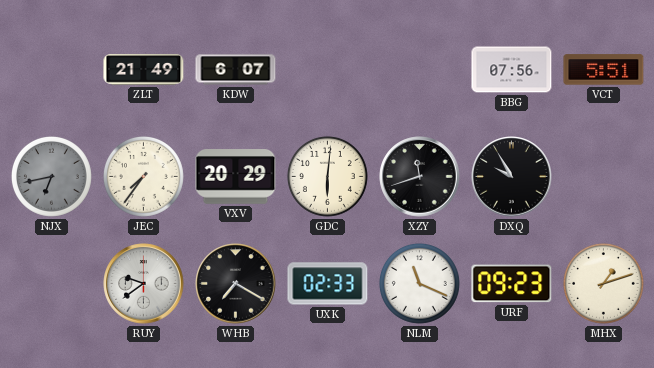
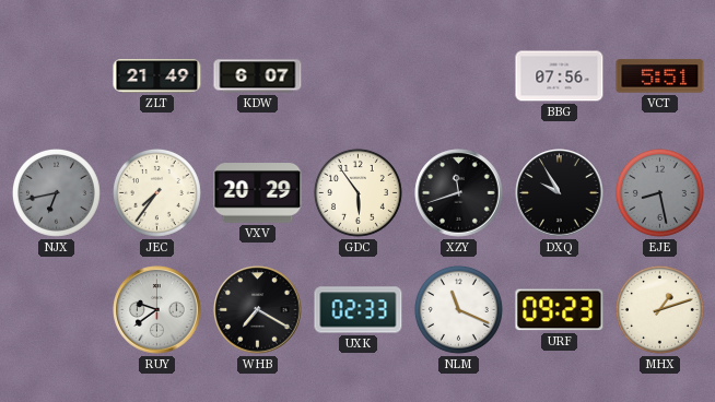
GDC: 6:01 -> 5:54
EJE: none -> 8:28
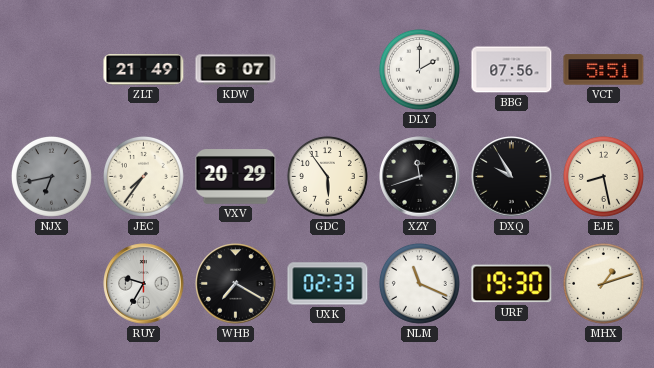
DLY: none -> 2:00
EJE dial: grey -> cream
RUY: 9:39 -> 9:35
URF: 09:23 -> 19:30
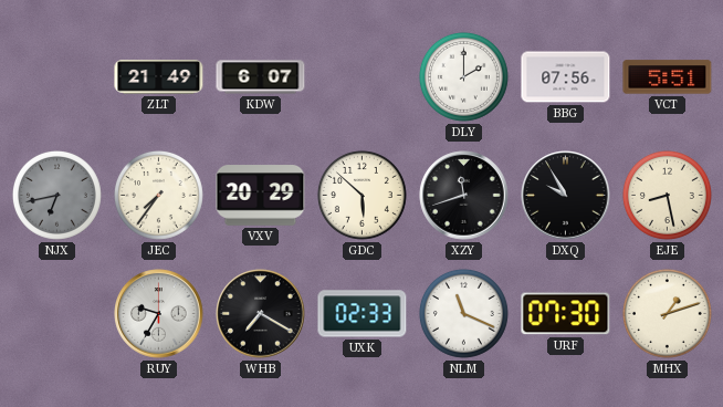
GDC: 5:54 -> 5:52
URF: 19:30 -> 07:30
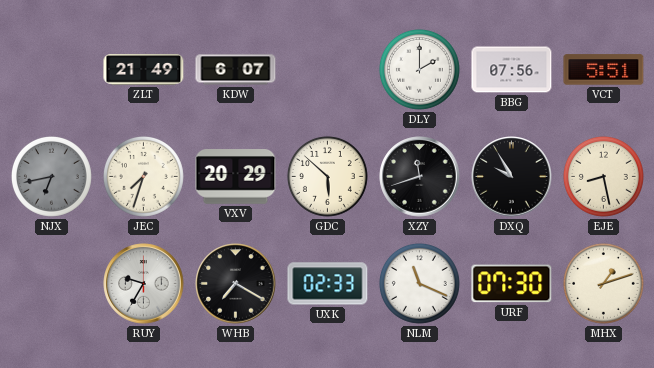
JEC: 7:36 -> 7:33
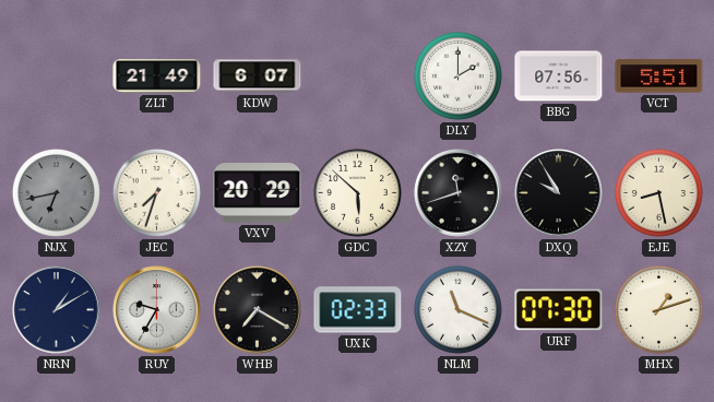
NRN: none -> 1:10
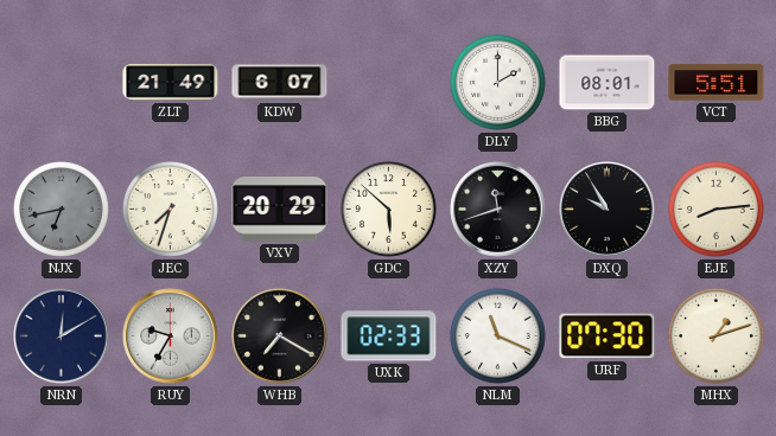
BBG: 07:56 -> 08:01
EJE: 8:28 -> 8:14
NRN: 1:10 -> 12:10
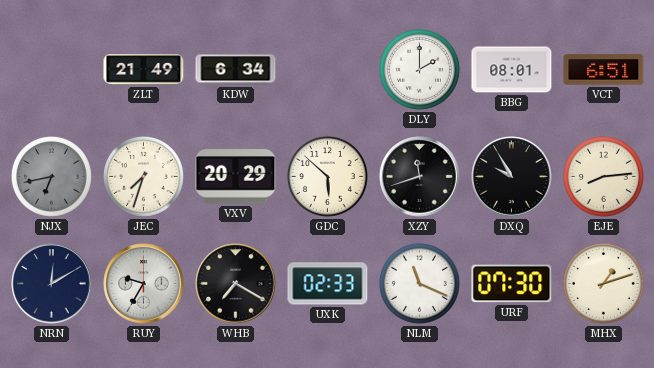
KDW: 6:07 -> 6:34
VCT: 5:51 -> 6:51
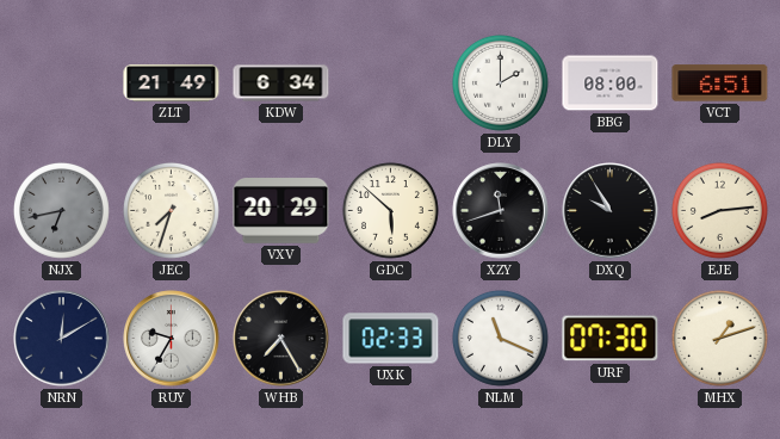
BBG: 08:01 -> 08:00
WHB: 7:20 -> 7:25
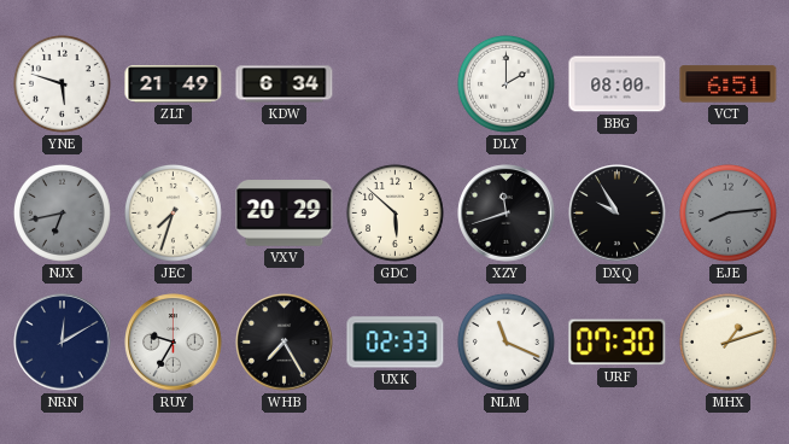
YNE: none -> 5:48
EJE dial: cream -> grey
